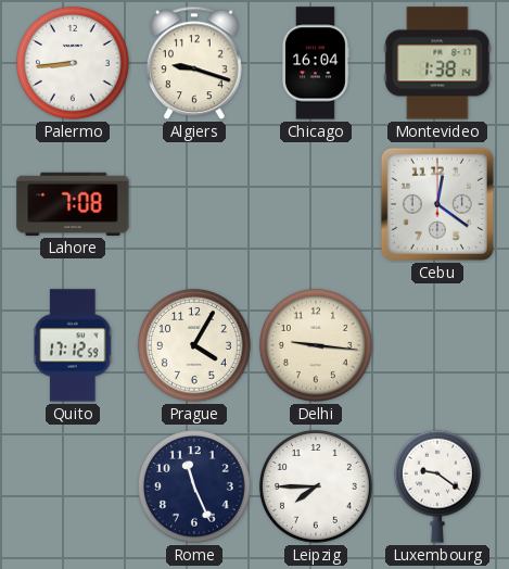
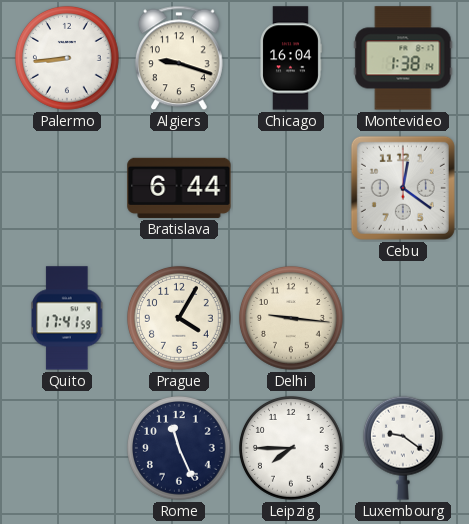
Lahore: 7:08 -> none
Bratislava: none -> 6:44
Quito: 17:12 -> 17:41
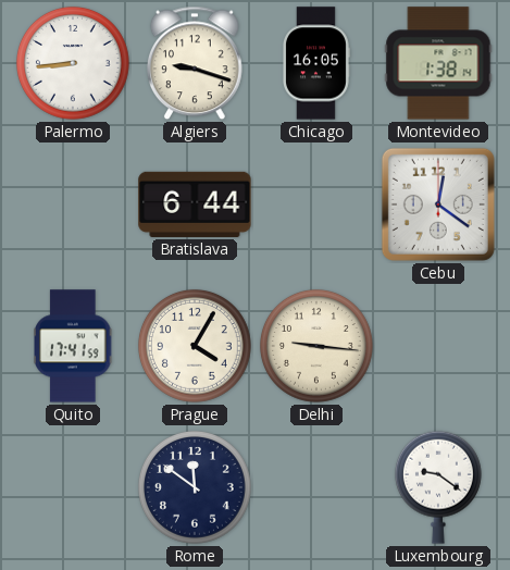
Chicago: 16:04 -> 16:05
Rome: 11:26 -> 11:51
Leipzig: 7:45 -> none
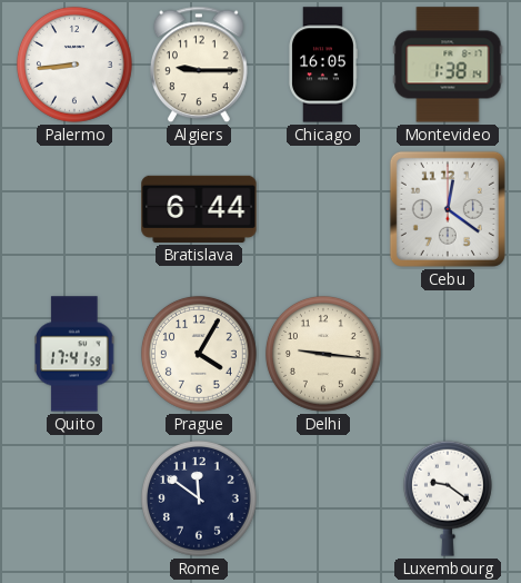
Algiers: 9:18 -> 9:15
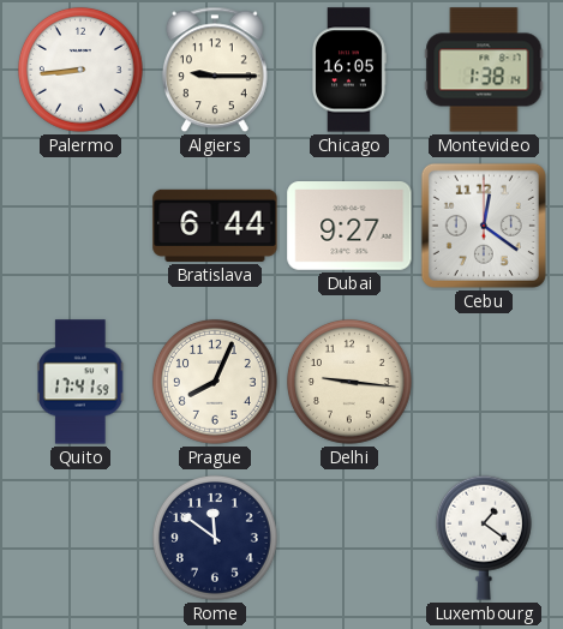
Dubai: none -> 9:27
Prague: 4:05 -> 8:04
Luxembourg: 9:21 -> 1:21
